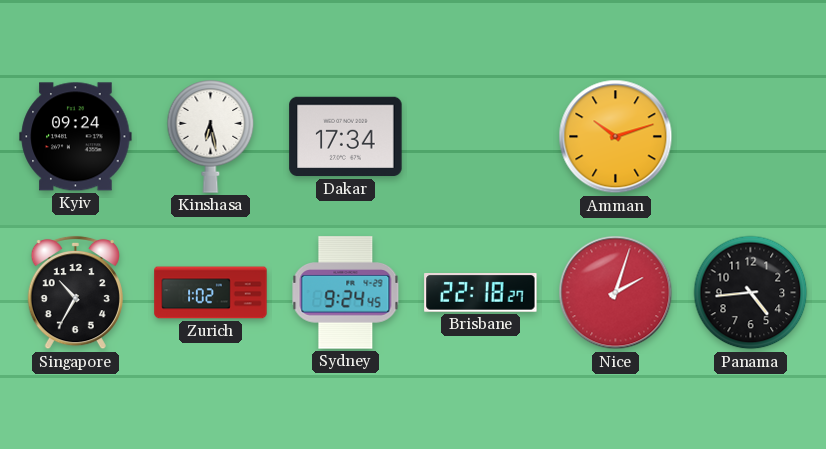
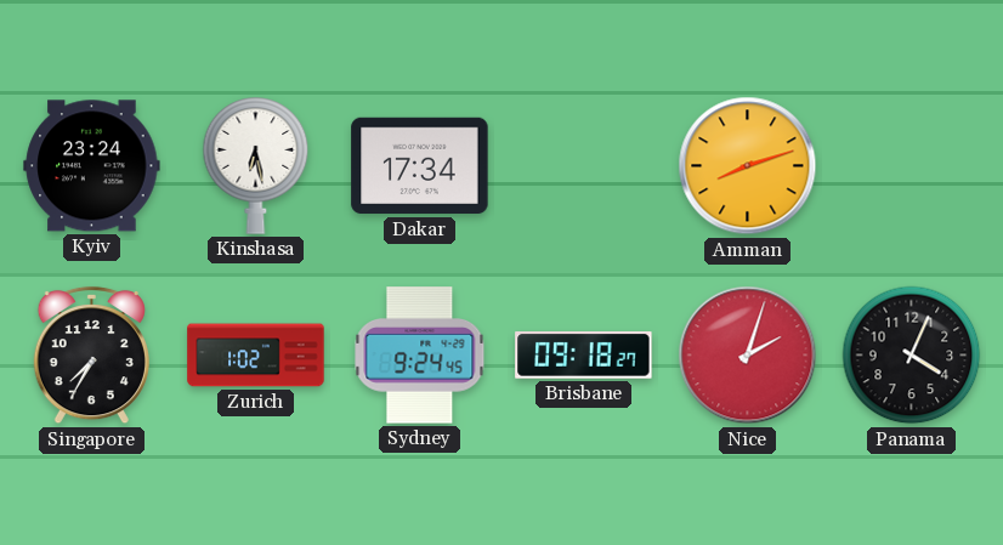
Kyiv: 09:24 -> 23:24
Amman: 10:12 -> 8:12
Singapore: 10:35 -> 7:35
Brisbane: 22:18 -> 09:18
Panama: 4:44 -> 4:04
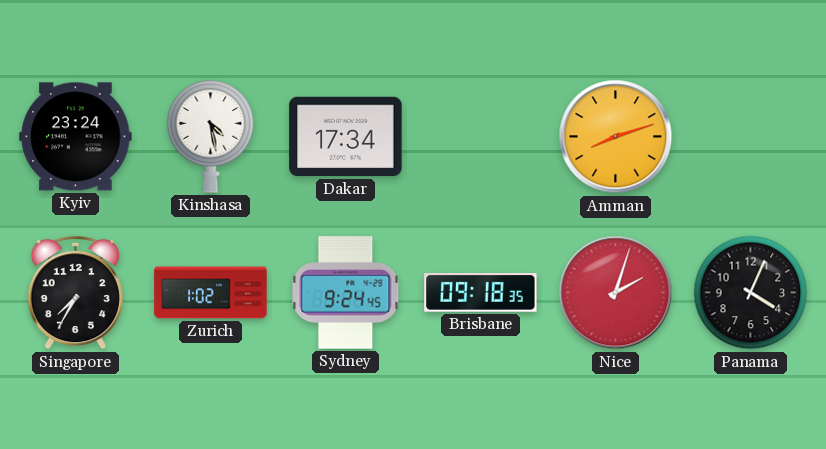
Kinshasa: 6:28 -> 4:28
Brisbane: 09:18:27 -> 09:18:35
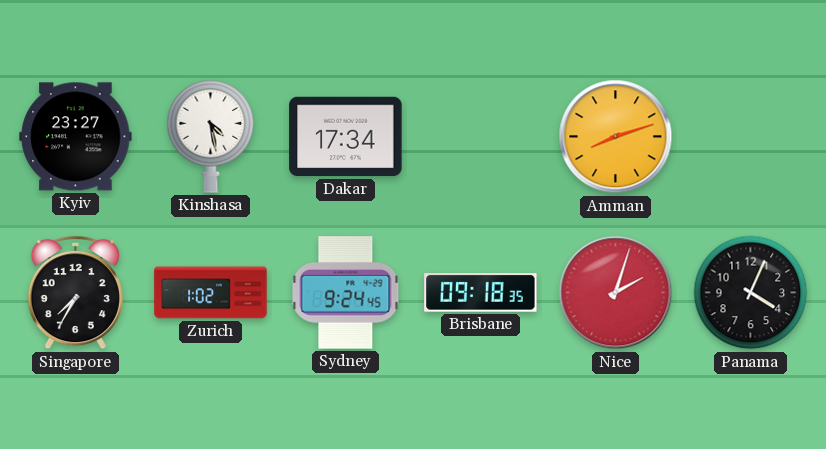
Kyiv: 23:24 -> 23:27
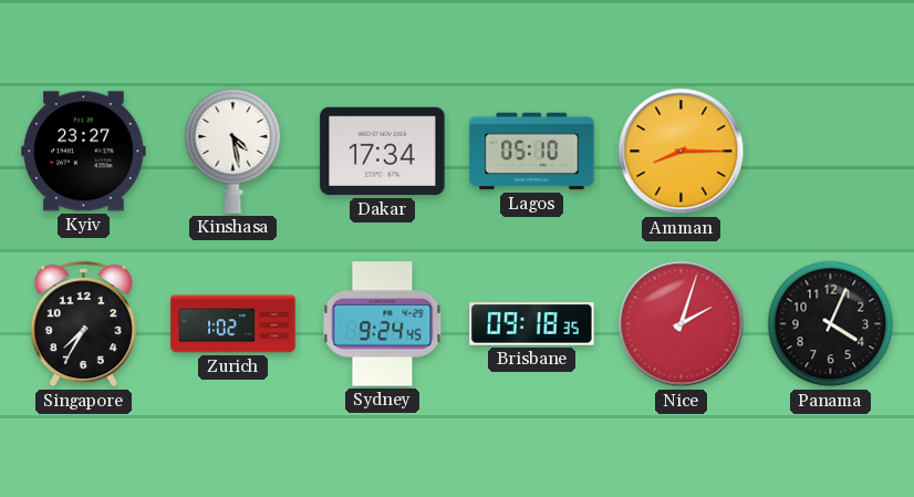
Lagos: none -> 05:10
Amman: 8:12 -> 8:15
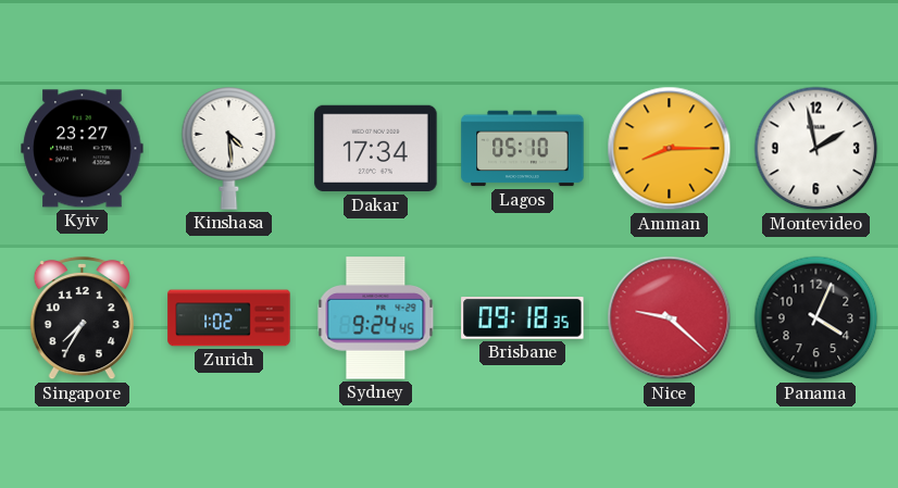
Kinshasa: 4:28 -> 4:29
Montevideo: none -> 1:58
Nice: 2:03 -> 9:22
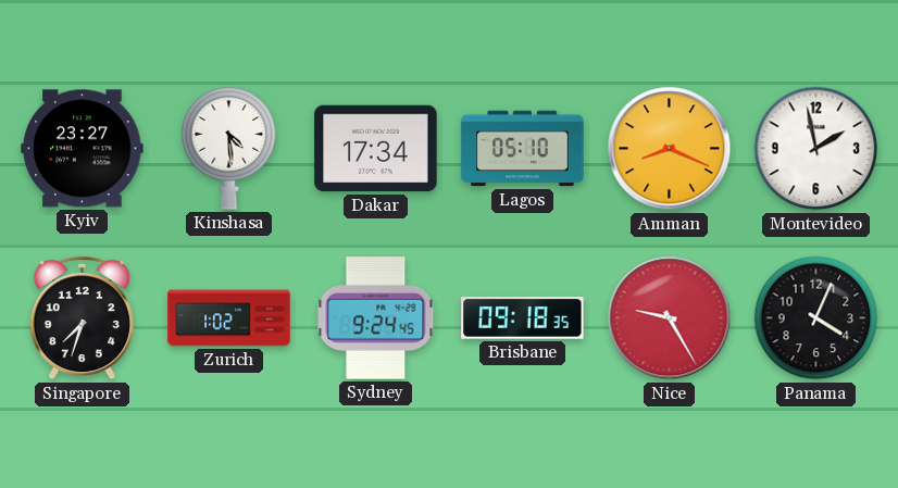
Amman: 8:15 -> 8:19
Singapore: 7:35 -> 7:33
Nice: 9:22 -> 9:25
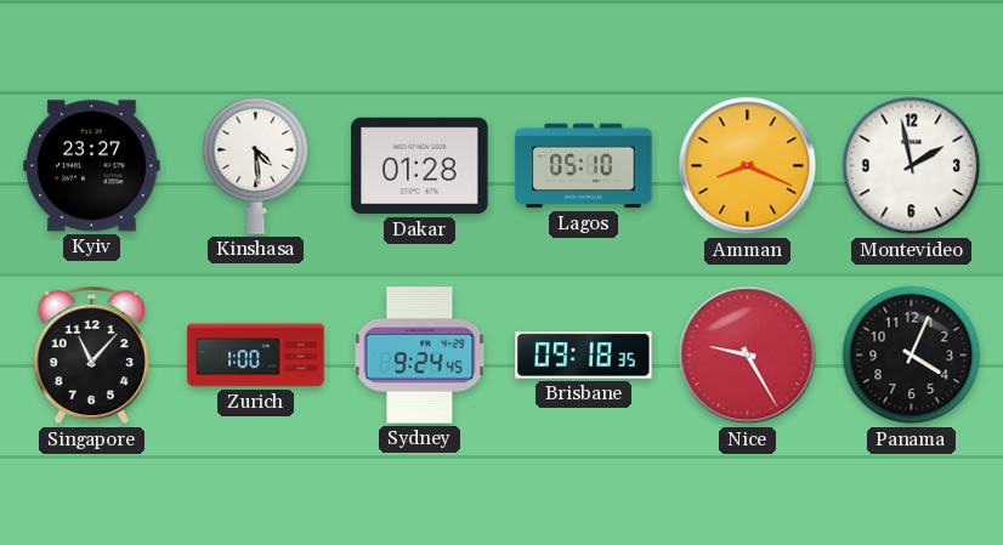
Dakar: 17:34 -> 01:28
Singapore: 7:33 -> 11:07
Zurich: 1:02 -> 1:00
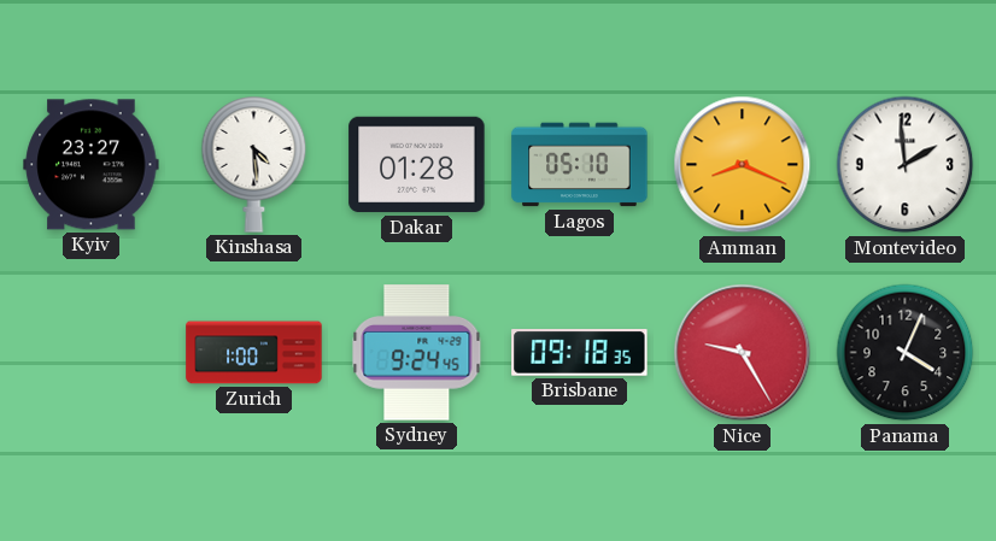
Montevideo: 1:58 -> 1:59
Singapore: 11:07 -> none
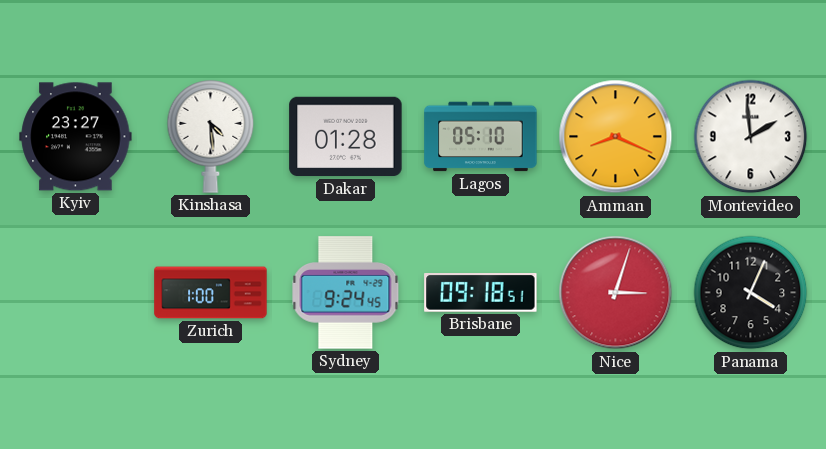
Brisbane: 09:18:35 -> 09:18:51
Nice: 9:25 -> 3:03
